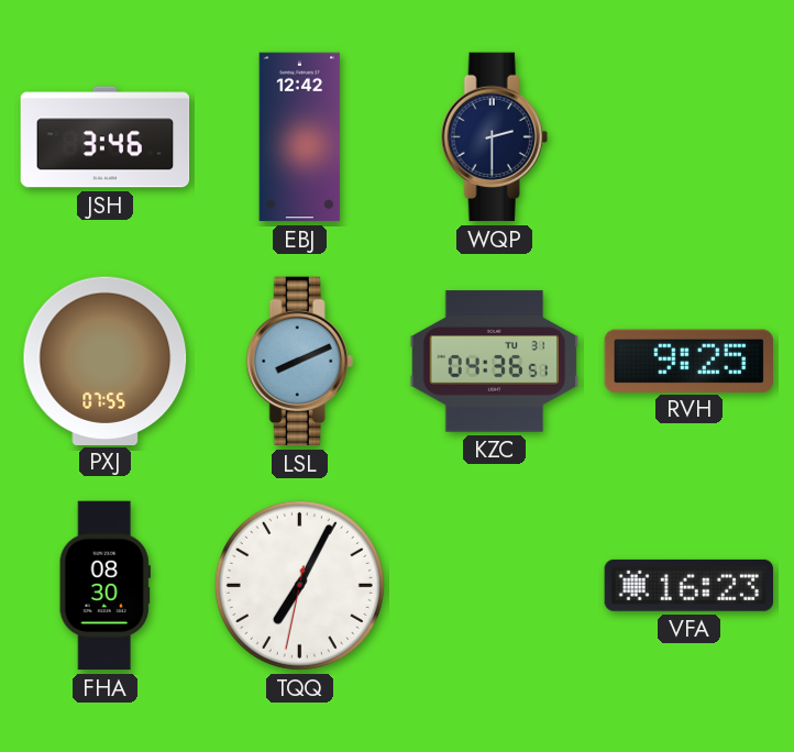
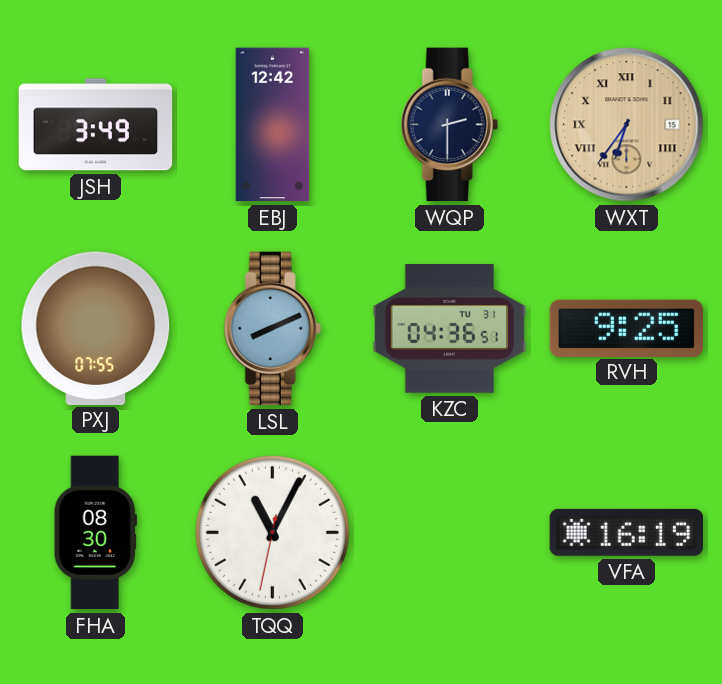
JSH: 3:46 -> 3:49
WXT: none -> 6:36
TQQ: 7:04 -> 11:04
VFA: 16:23 -> 16:19
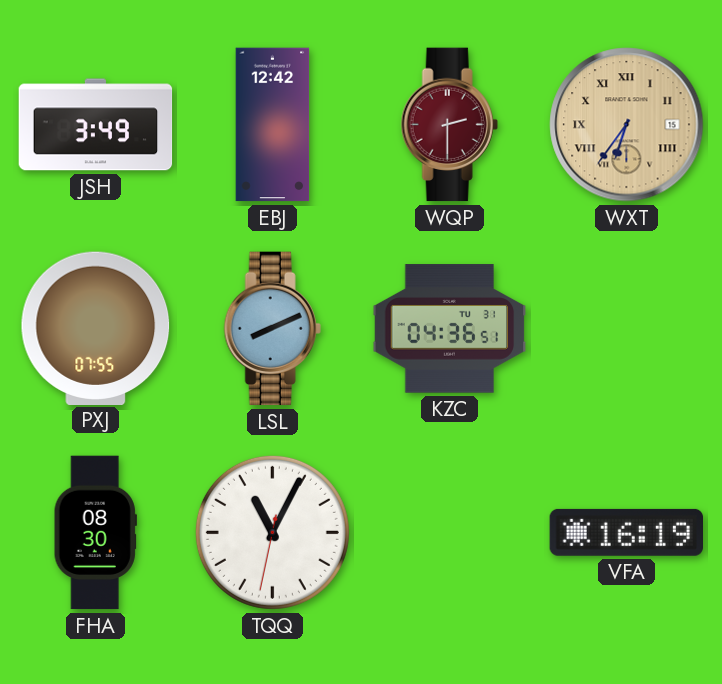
WQP dial: navy -> burgundy
RVH: 9:25 -> none
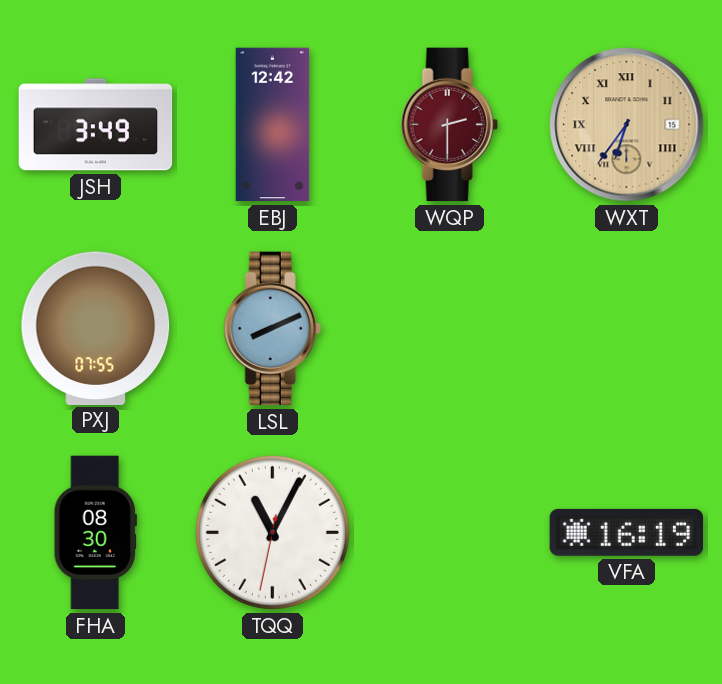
KZC: 04:36 -> none
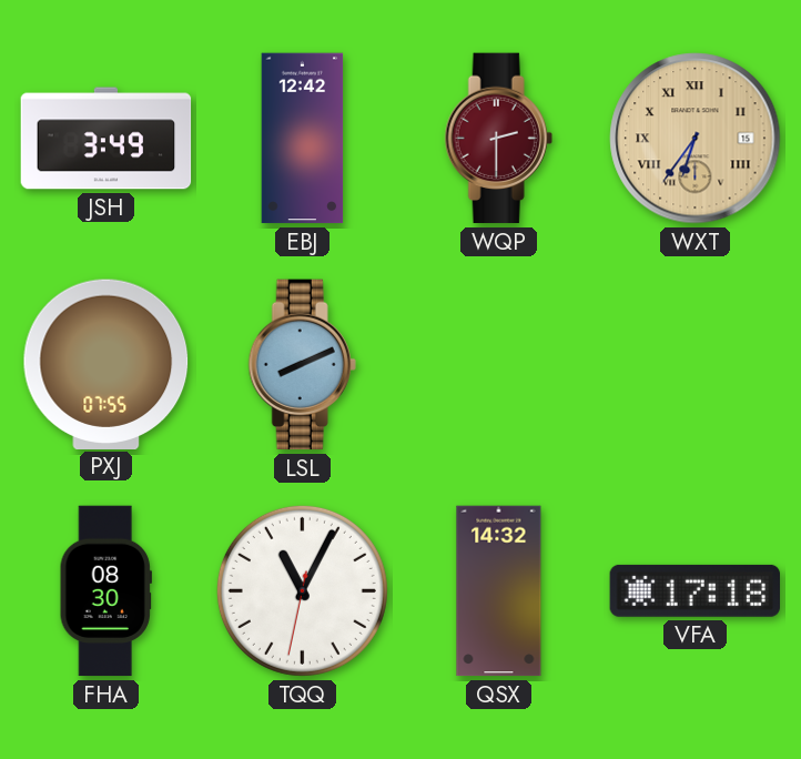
QSX: none -> 14:32
VFA: 16:19 -> 17:18
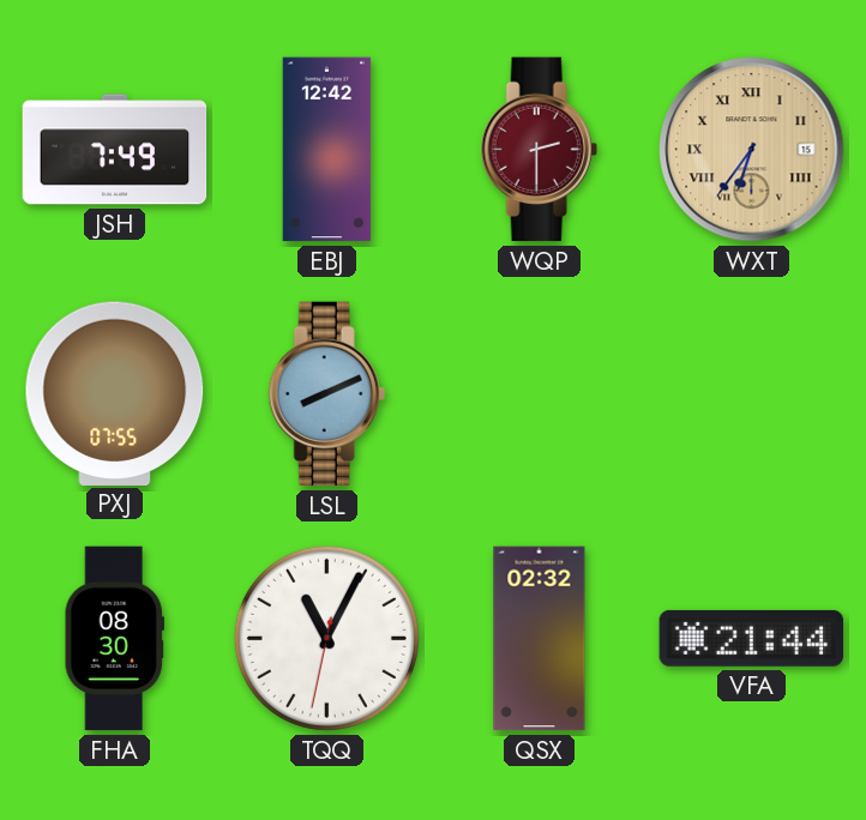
JSH: 3:49 -> 7:49
QSX: 14:32 -> 02:32
VFA: 17:18 -> 21:44
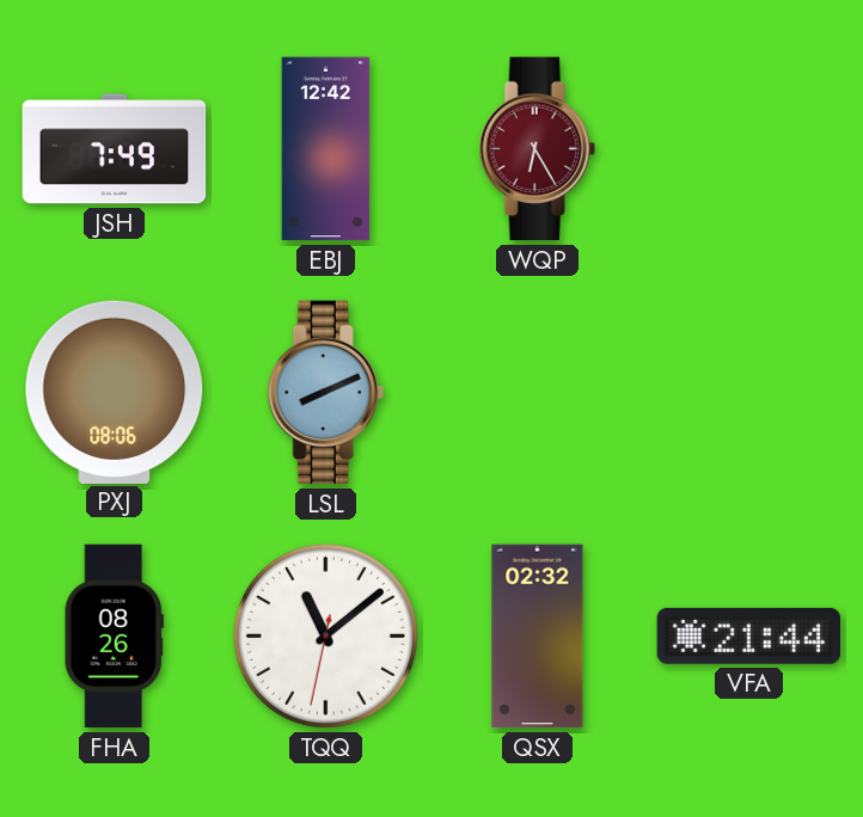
WQP: 2:30 -> 6:25
WXT: 6:36 -> none
PXJ: 07:55 -> 08:06
FHA: 08:30 -> 08:26
TQQ: 11:04 -> 11:08
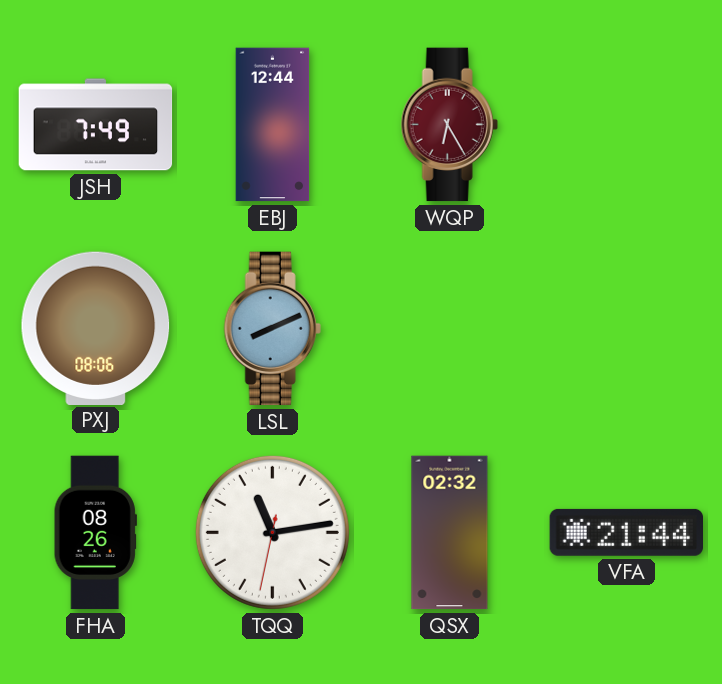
EBJ: 12:42 -> 12:44
TQQ: 11:08 -> 11:13
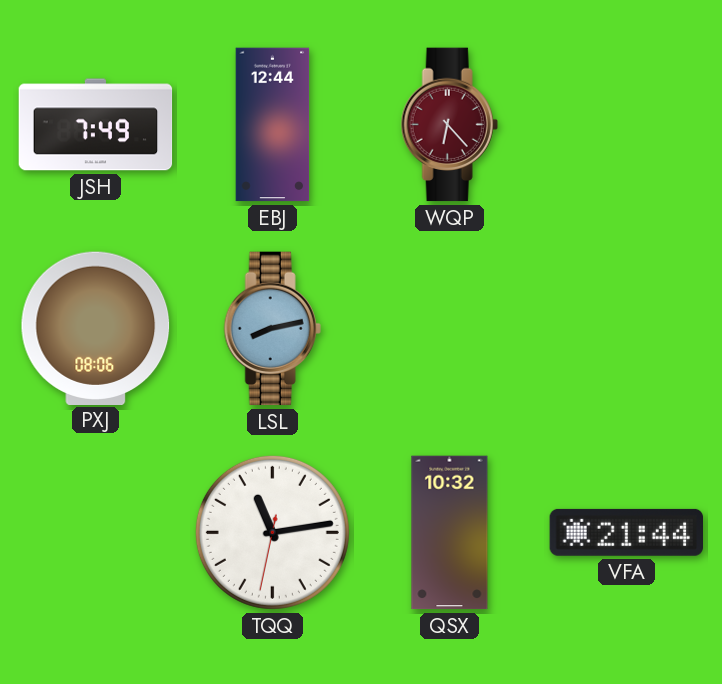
WQP: 6:25 -> 6:23
LSL: 8:11 -> 8:13
FHA: 08:26 -> none
QSX: 02:32 -> 10:32
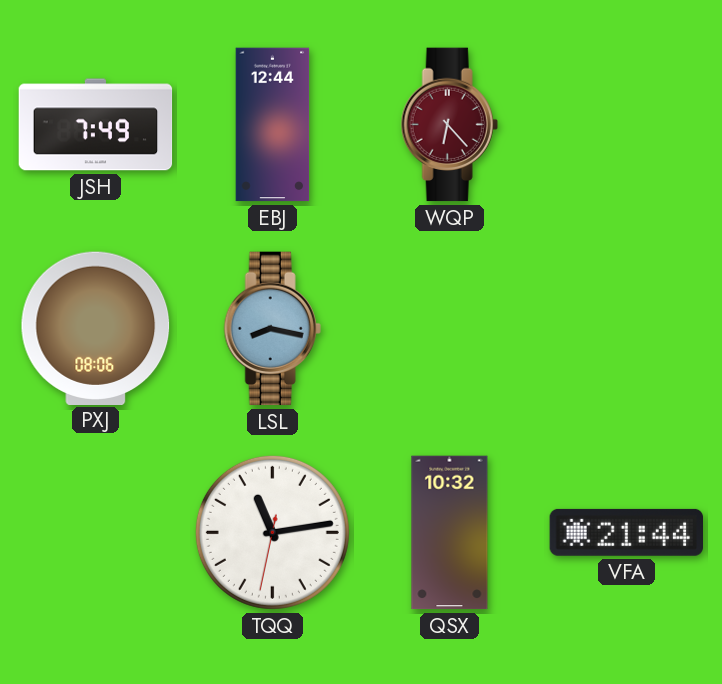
LSL: 8:13 -> 8:17
